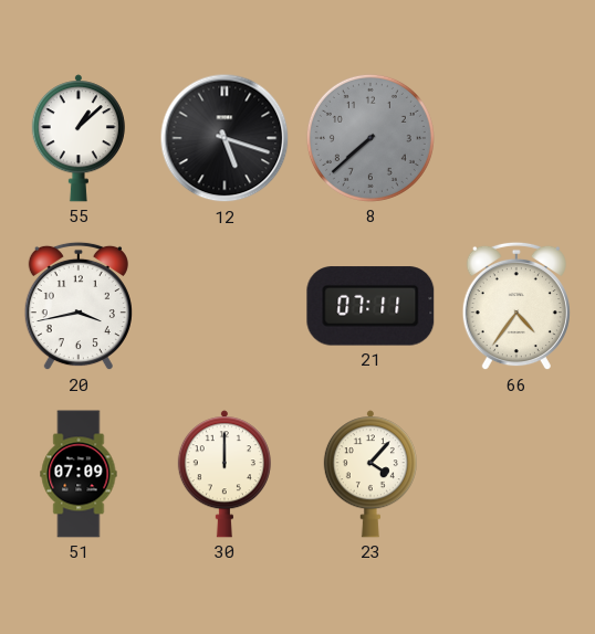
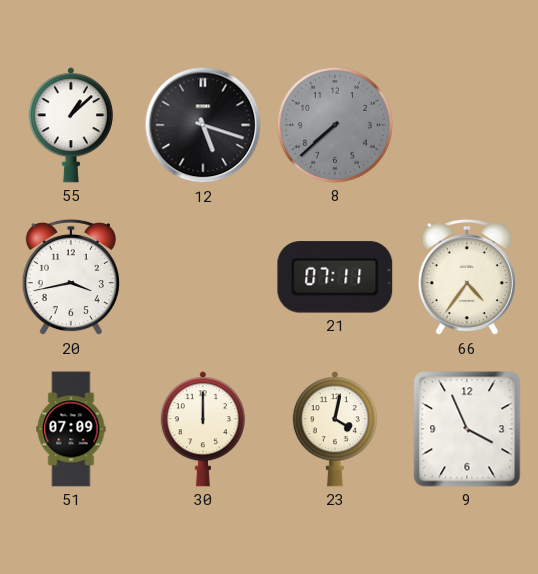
23: 4:07 -> 4:02
9: none -> 3:56
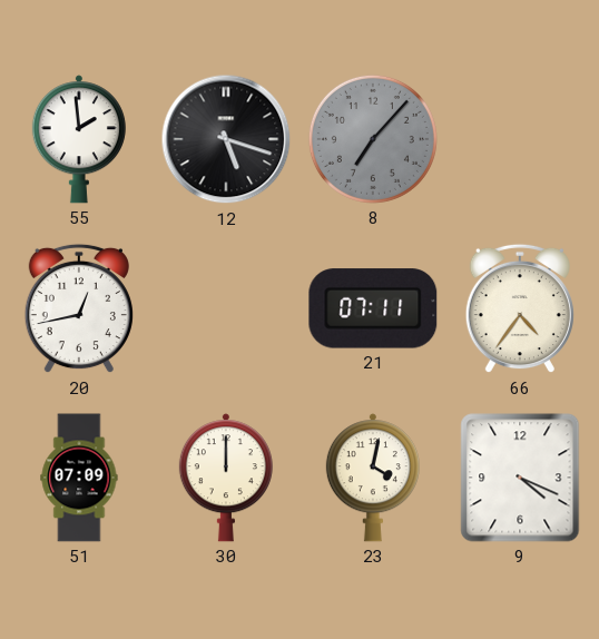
55: 1:08 -> 1:59
8: 7:38 -> 7:07
20: 3:43 -> 12:43
9: 3:56 -> 4:19
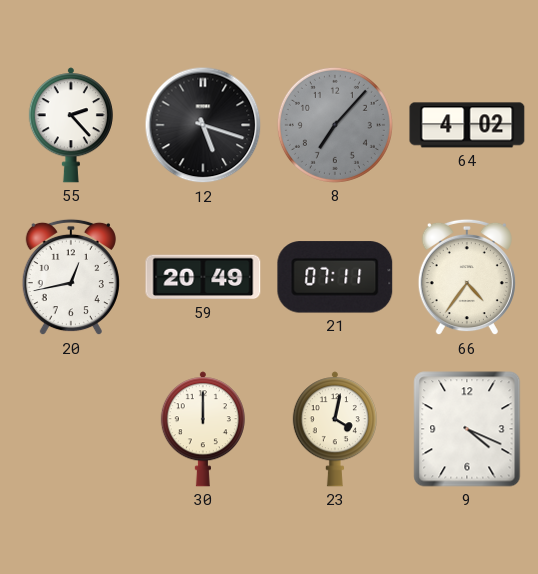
55: 1:59 -> 2:23
64: none -> 4:02
59: none -> 20:49
51: 07:09 -> none
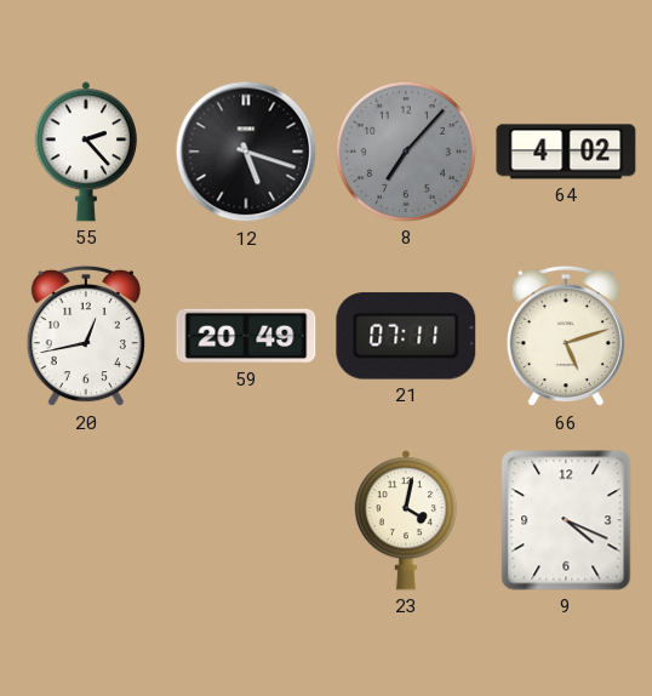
66: 4:36 -> 5:12
30: 12:00 -> none
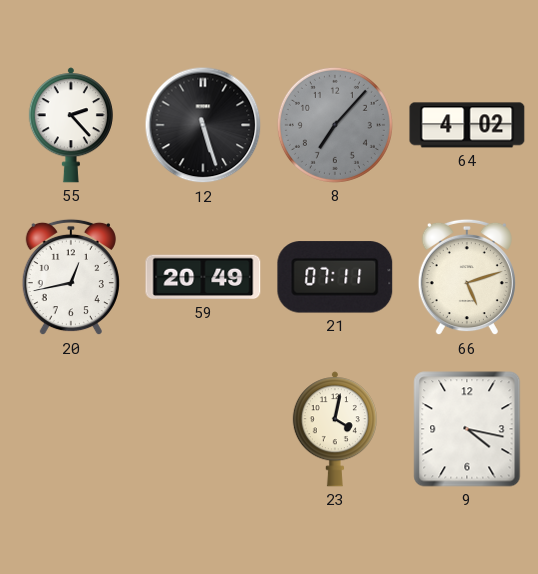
12: 5:18 -> 5:27
9: 4:19 -> 4:17
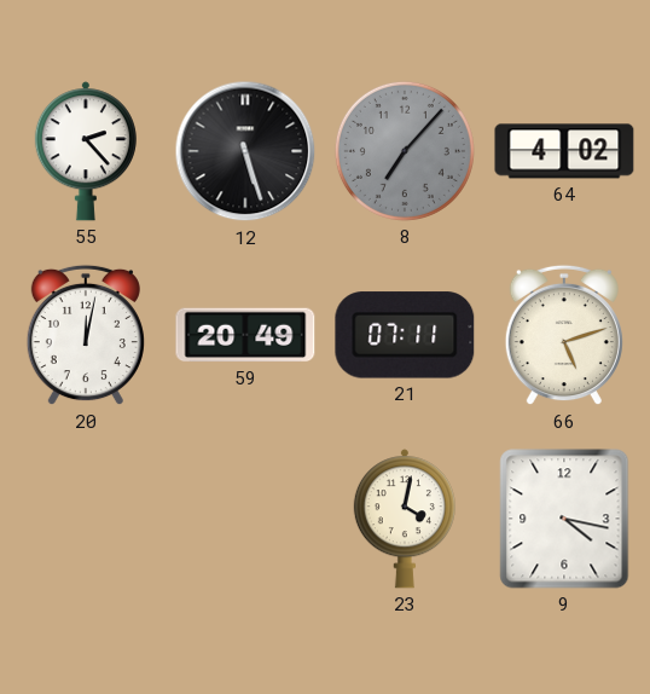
20: 12:43 -> 12:02
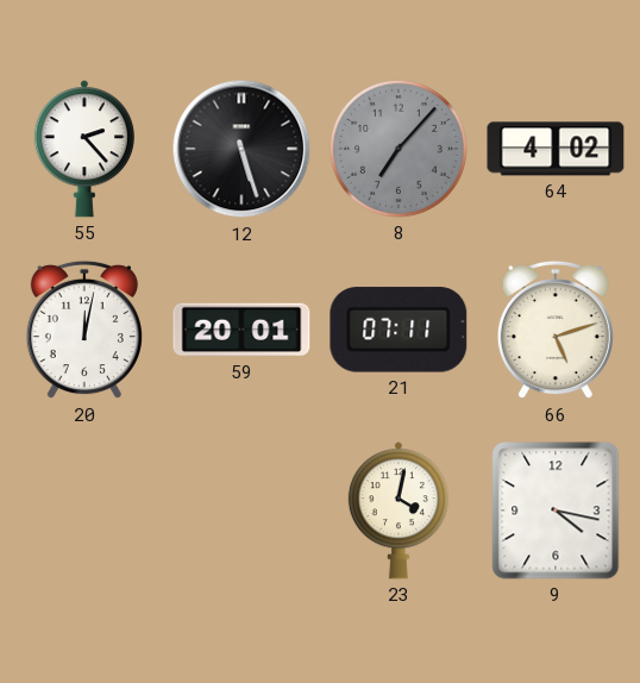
59: 20:49 -> 20:01
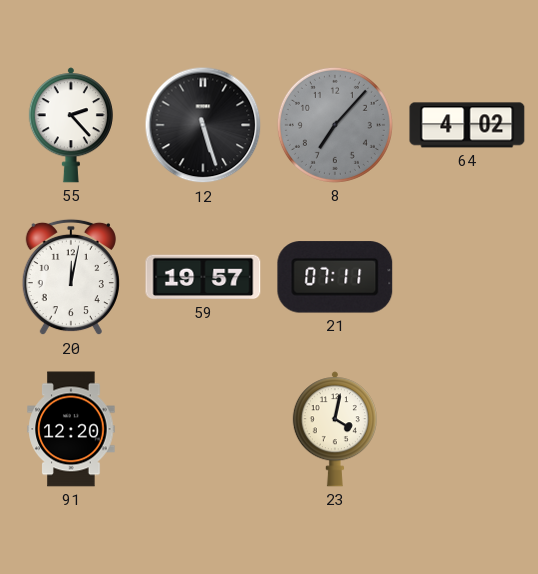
59: 20:01 -> 19:57
66: 5:12 -> none
91: none -> 12:20
9: 4:17 -> none
